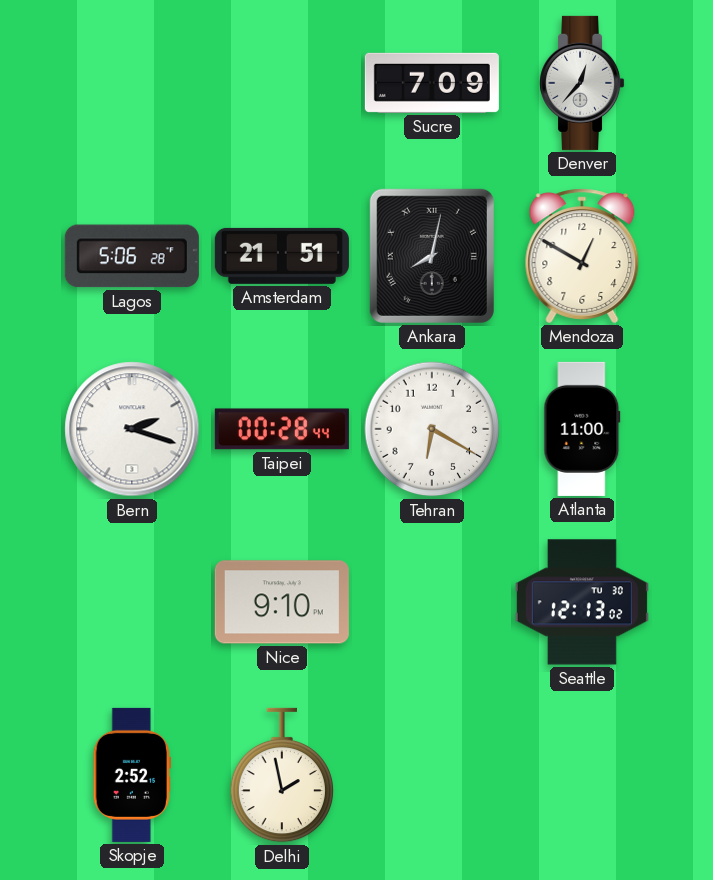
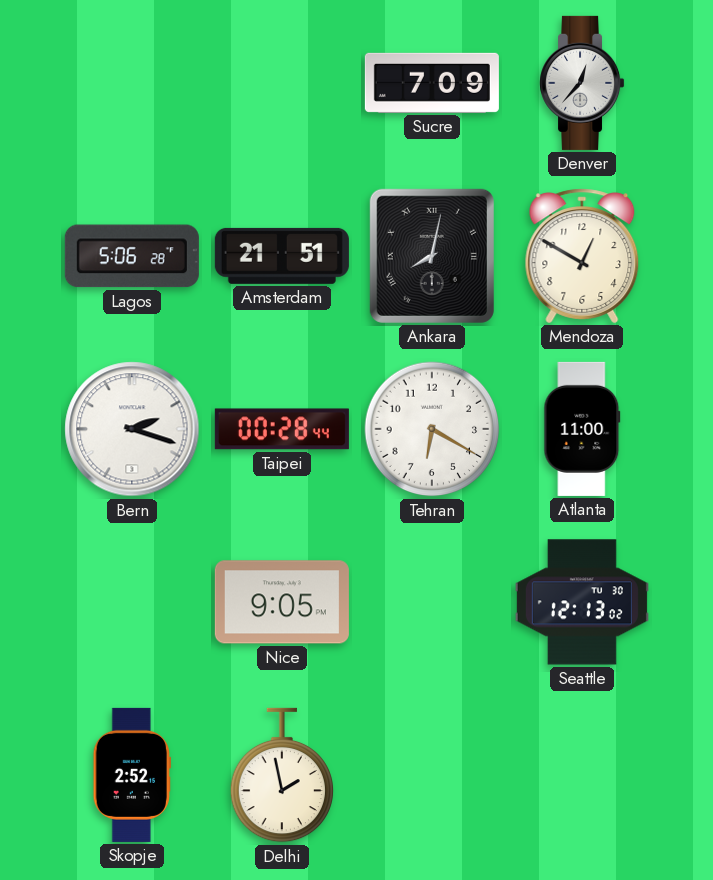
Nice: 9:10 -> 9:05
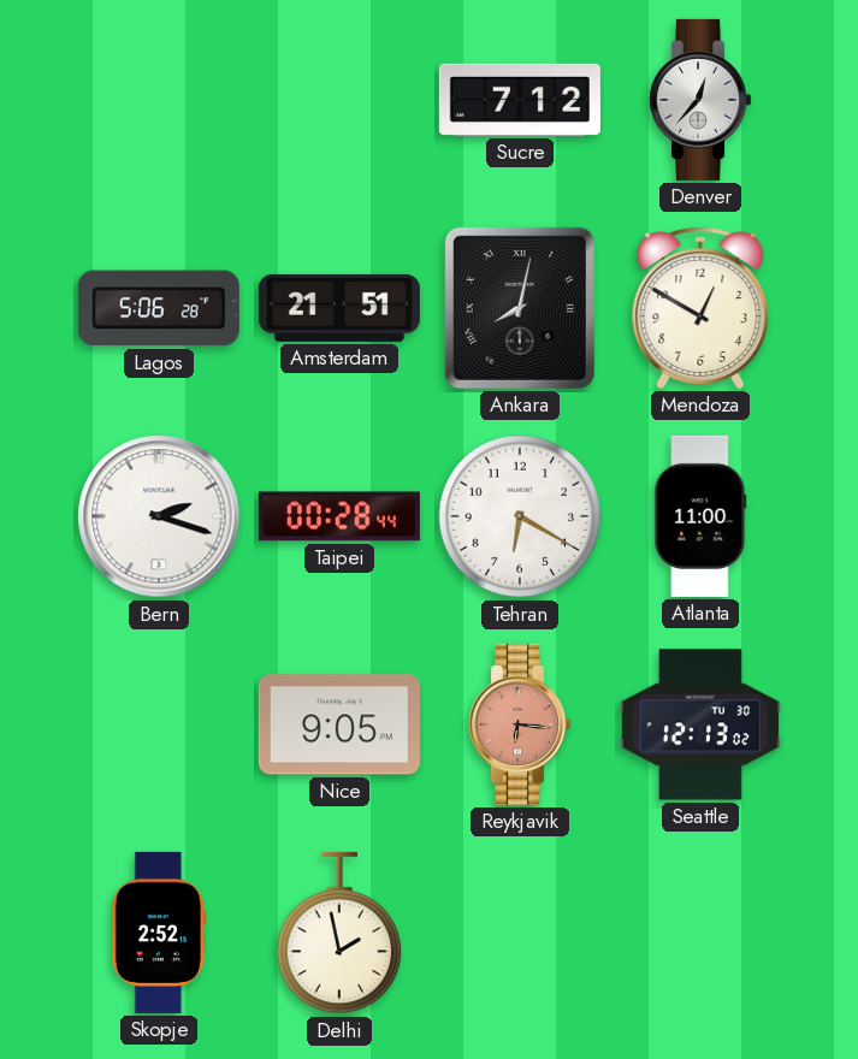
Sucre: 7:09 -> 7:12
Reykjavik: none -> 6:16
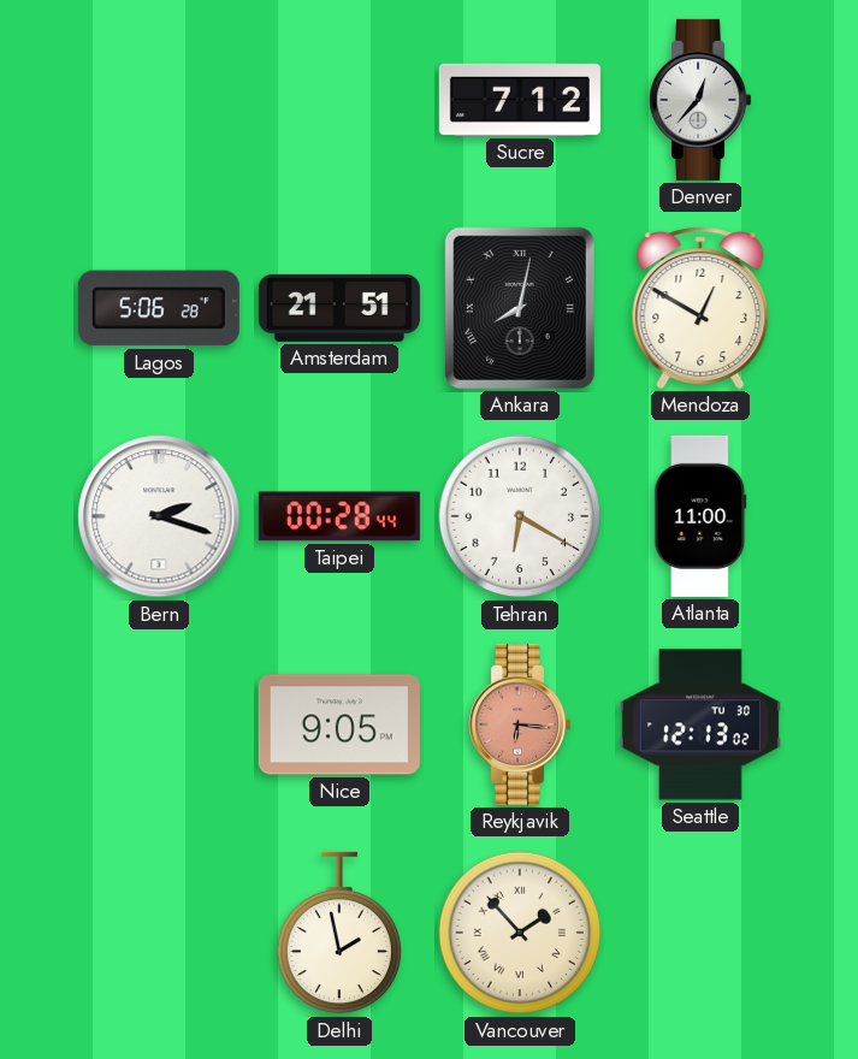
Skopje: 2:52 -> none
Vancouver: none -> 1:53
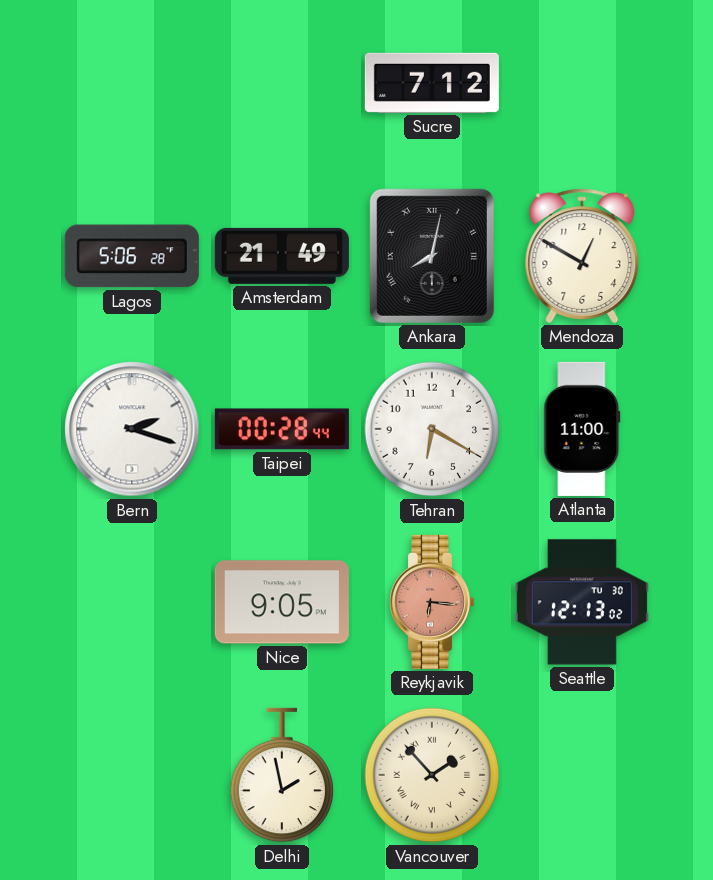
Denver: 12:37 -> none
Amsterdam: 21:51 -> 21:49
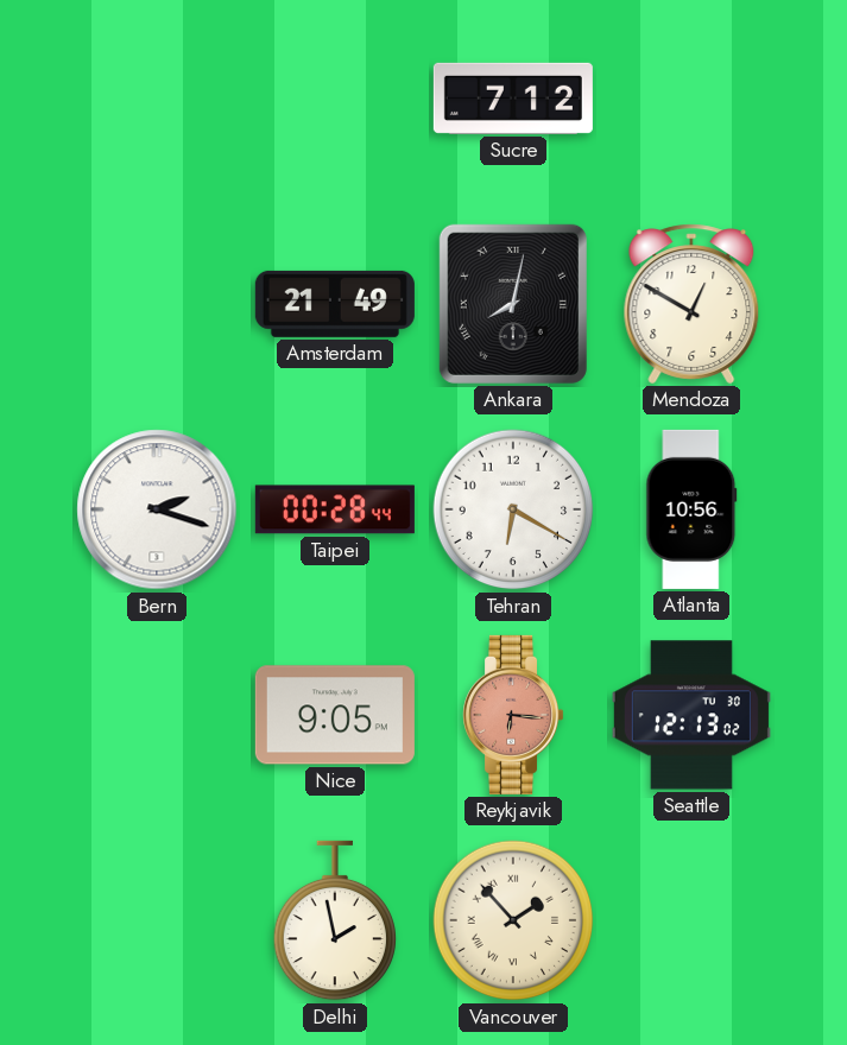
Lagos: 5:06 -> none
Atlanta: 11:00 -> 10:56
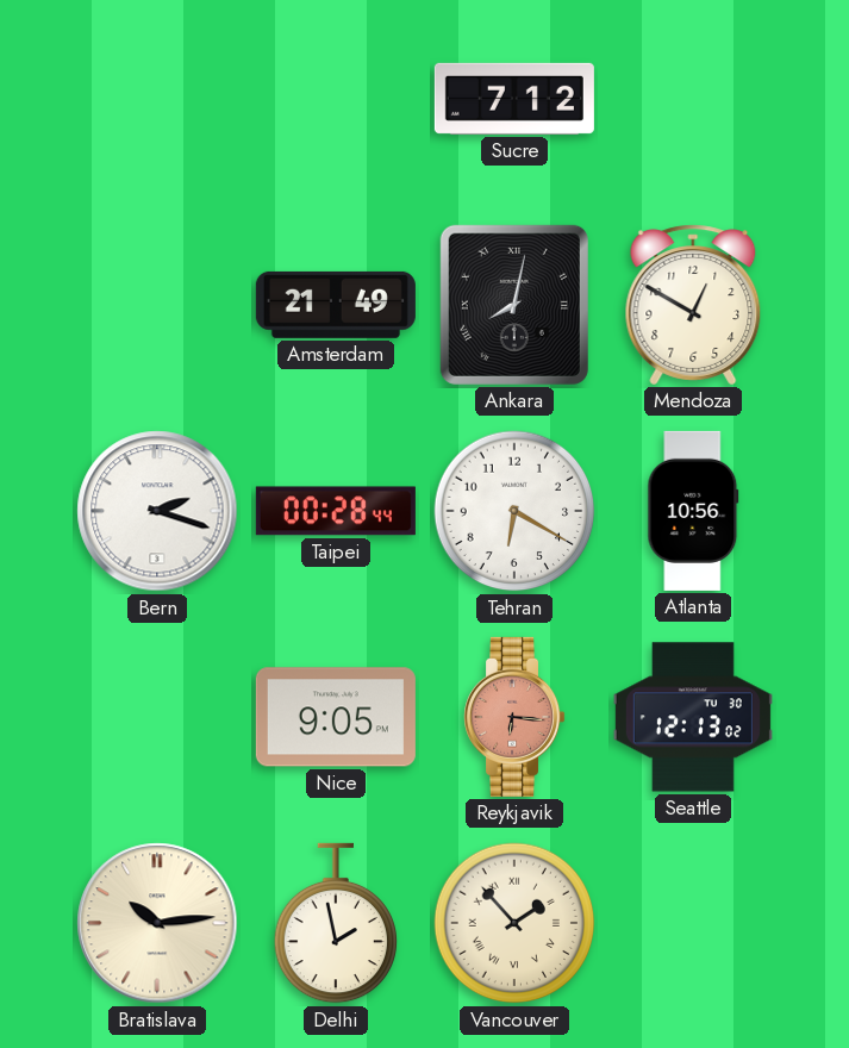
Bratislava: none -> 10:14
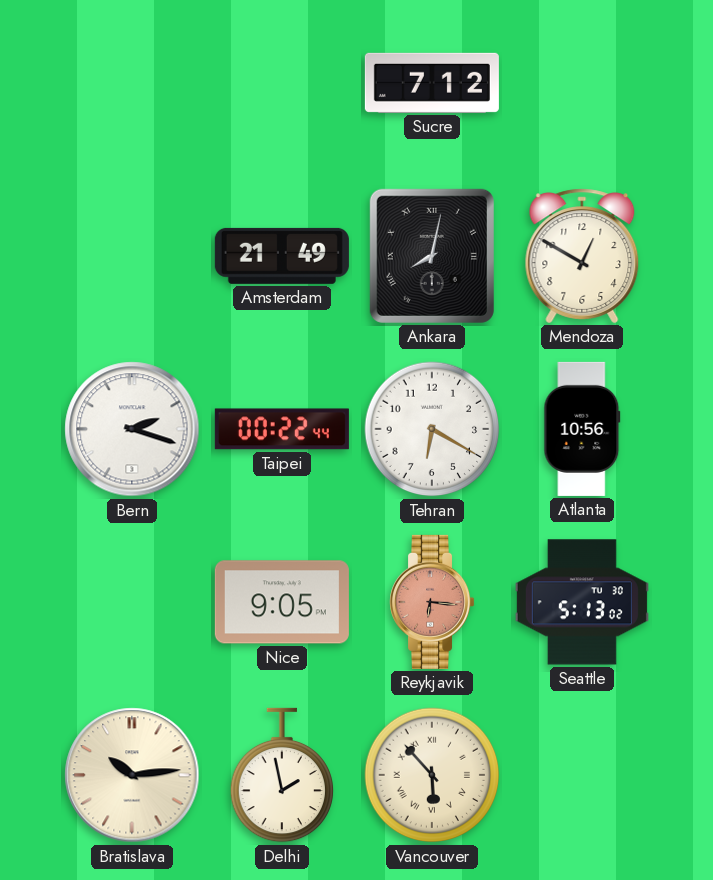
Taipei: 00:28 -> 00:22
Seattle: 12:13 -> 5:13
Vancouver: 1:53 -> 5:53
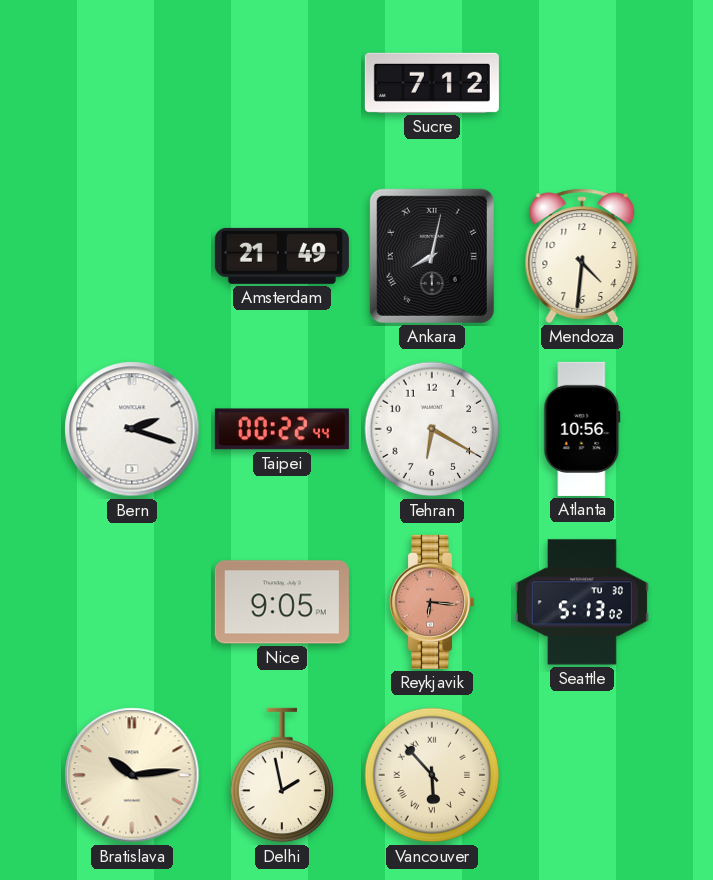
Mendoza: 12:50 -> 4:31
